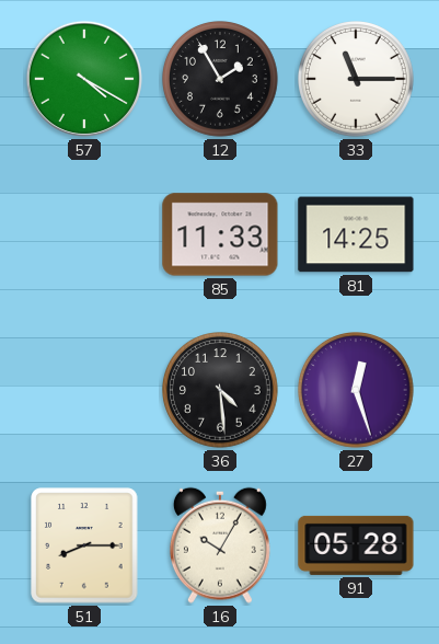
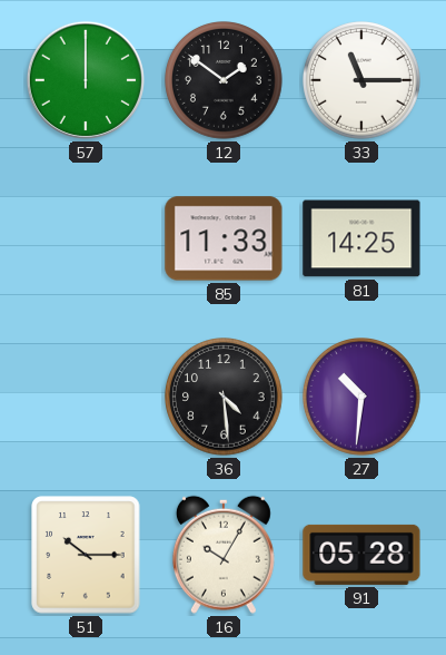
57: 4:20 -> 12:00
12: 1:55 -> 1:51
27: 12:27 -> 10:31
51: 8:15 -> 10:15
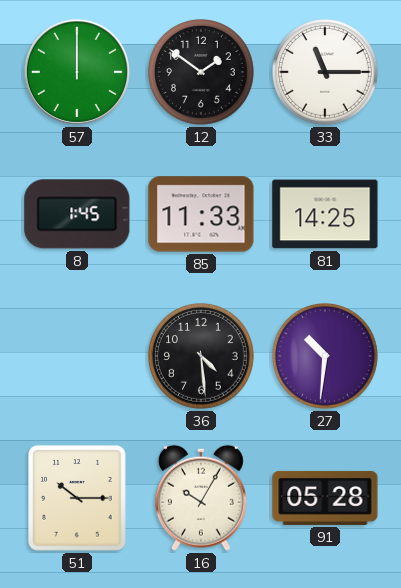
8: none -> 1:45
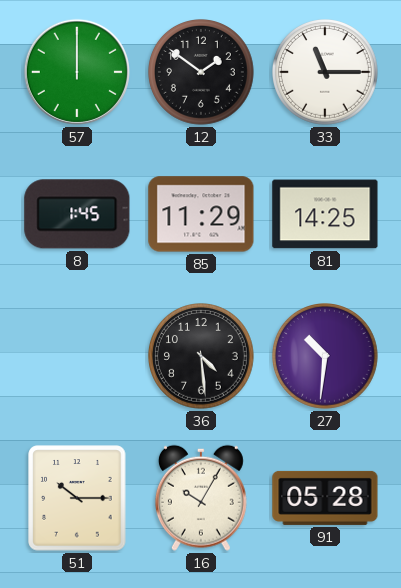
85: 11:33 -> 11:29
